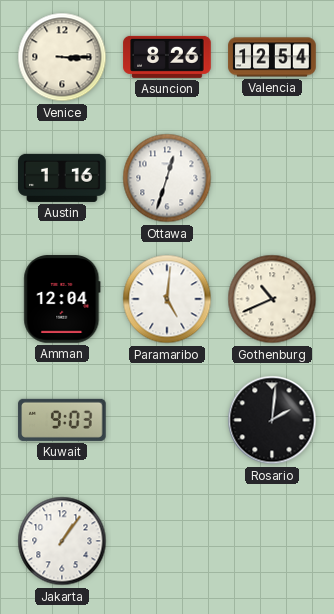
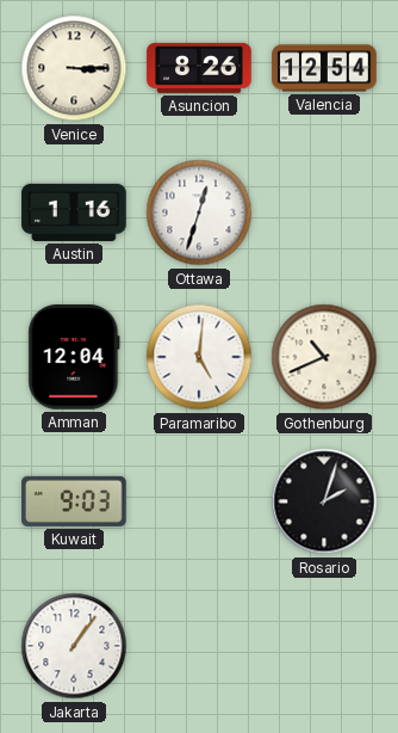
Rosario: 2:01 -> 2:03
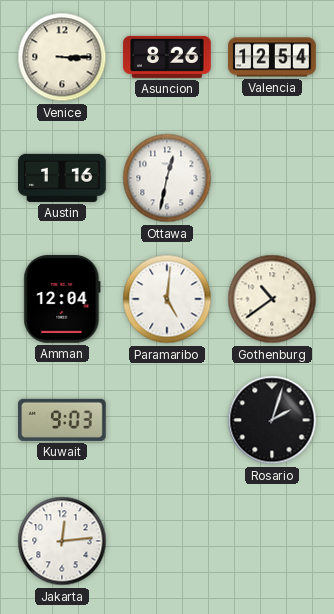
Ottawa: 12:33 -> 12:32
Gothenburg: 10:41 -> 10:39
Jakarta: 1:06 -> 12:14
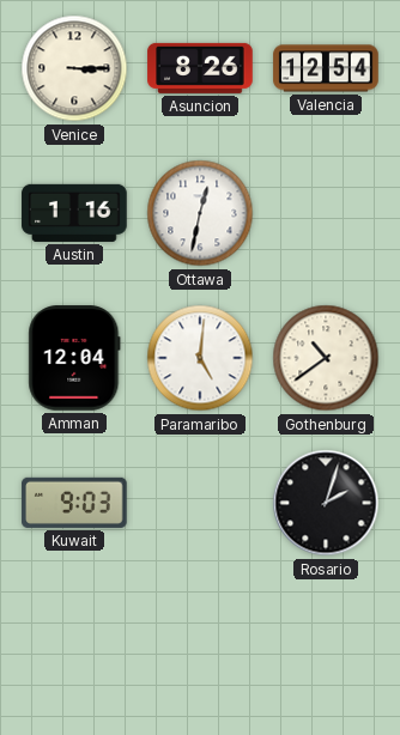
Jakarta: 12:14 -> none
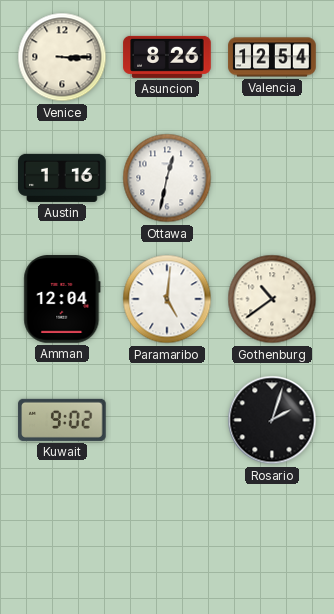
Kuwait: 9:03 -> 9:02
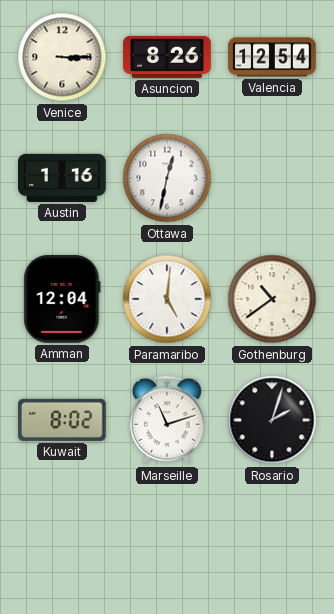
Kuwait: 9:02 -> 8:02
Marseille: none -> 11:12
